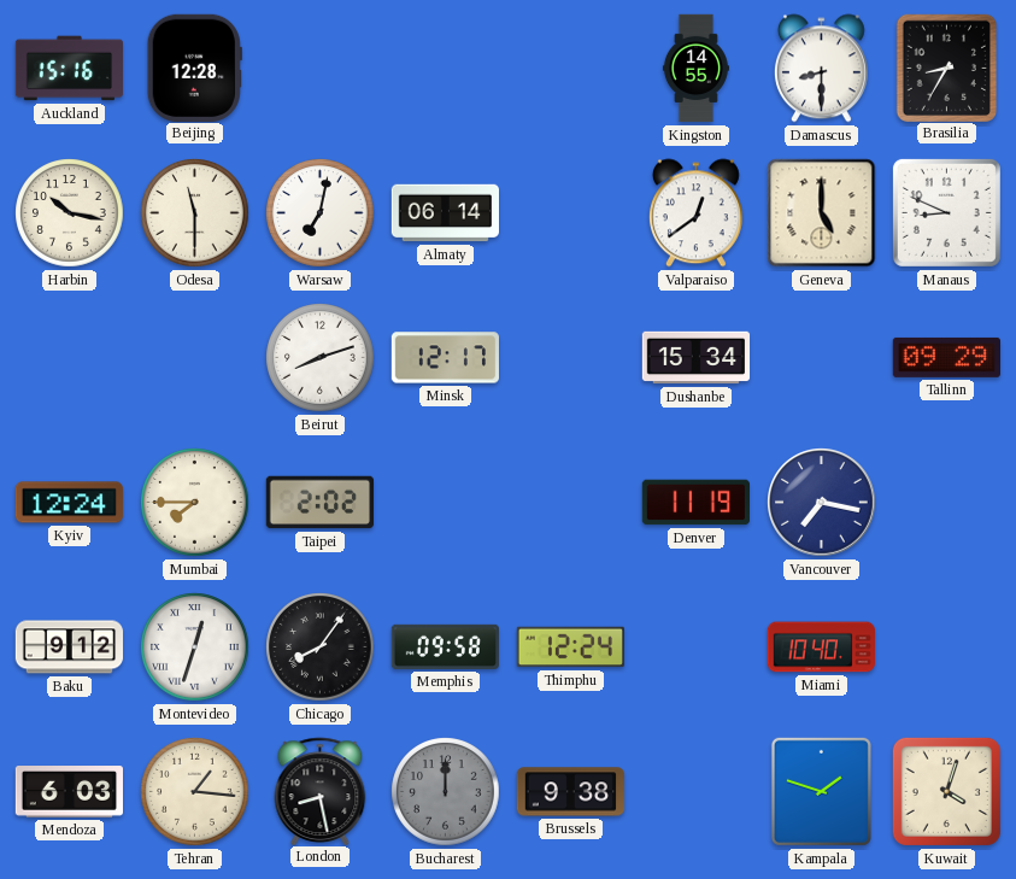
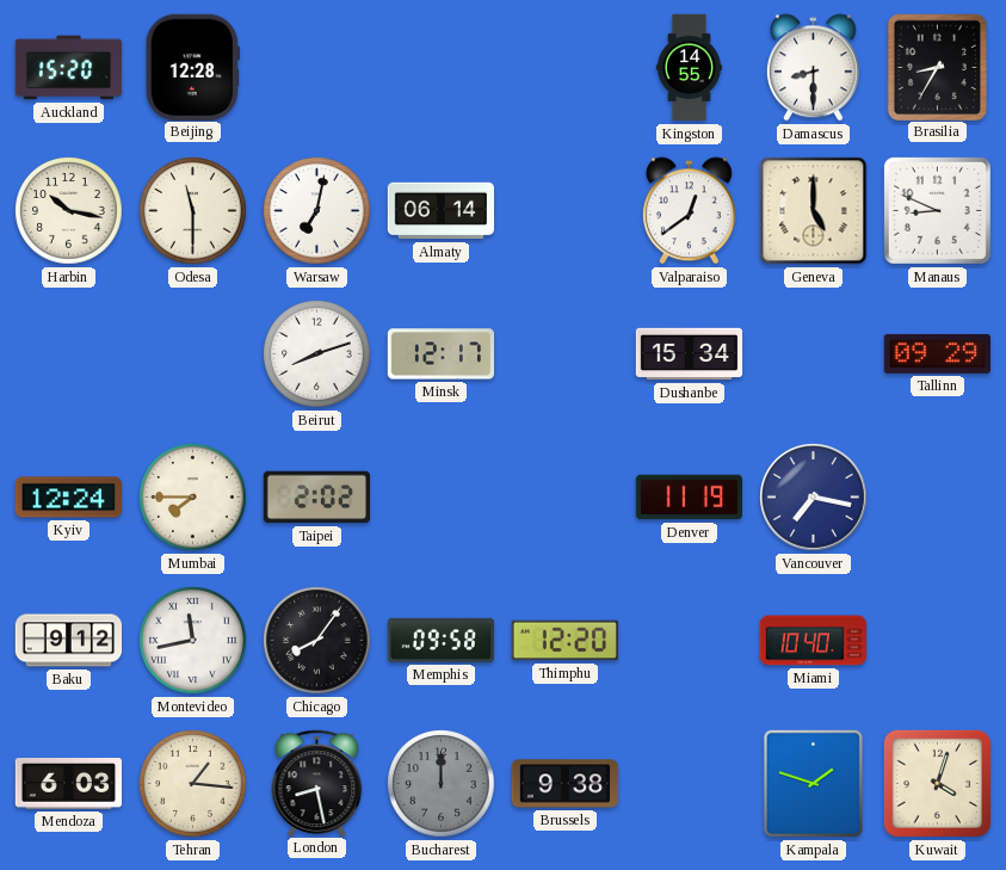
Auckland: 15:16 -> 15:20
Montevideo: 12:33 -> 11:43
Thimphu: 12:24 -> 12:20
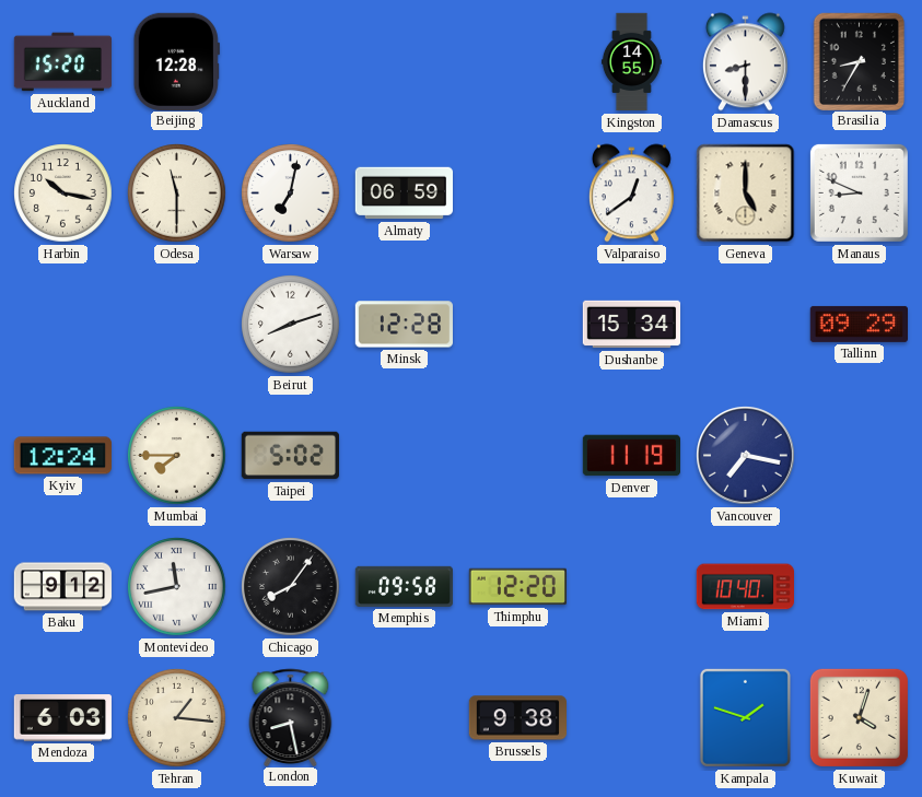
Almaty: 06:14 -> 06:59
Minsk: 12:17 -> 12:28
Taipei: 2:02 -> 5:02
Bucharest: 12:00 -> none
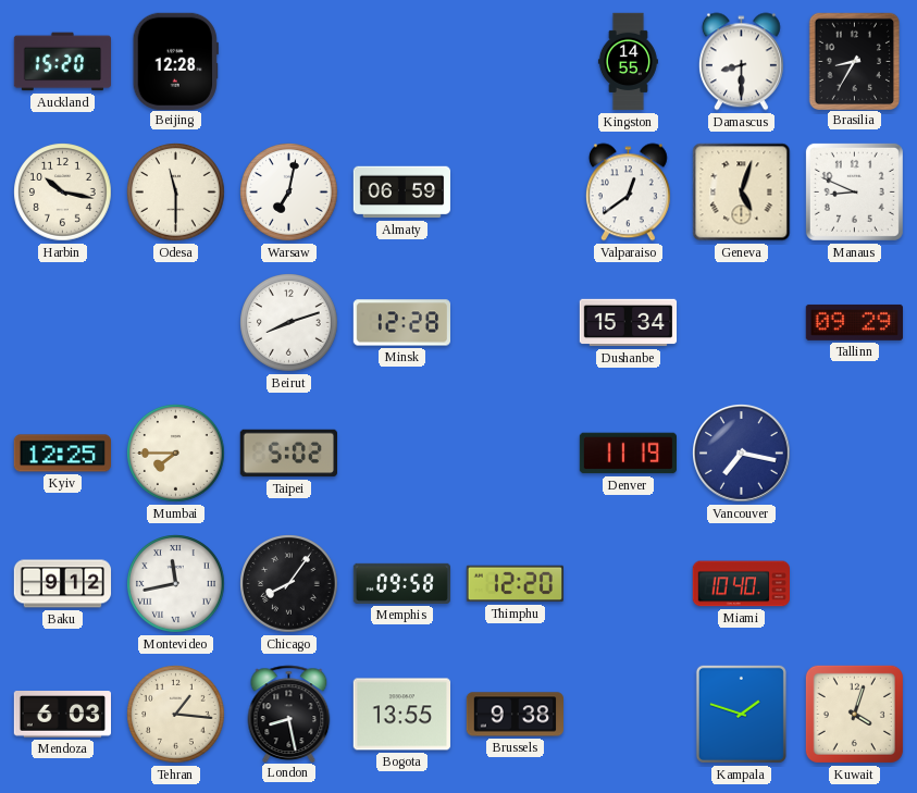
Geneva: 5:00 -> 5:03
Kyiv: 12:24 -> 12:25
Bogota: none -> 13:55
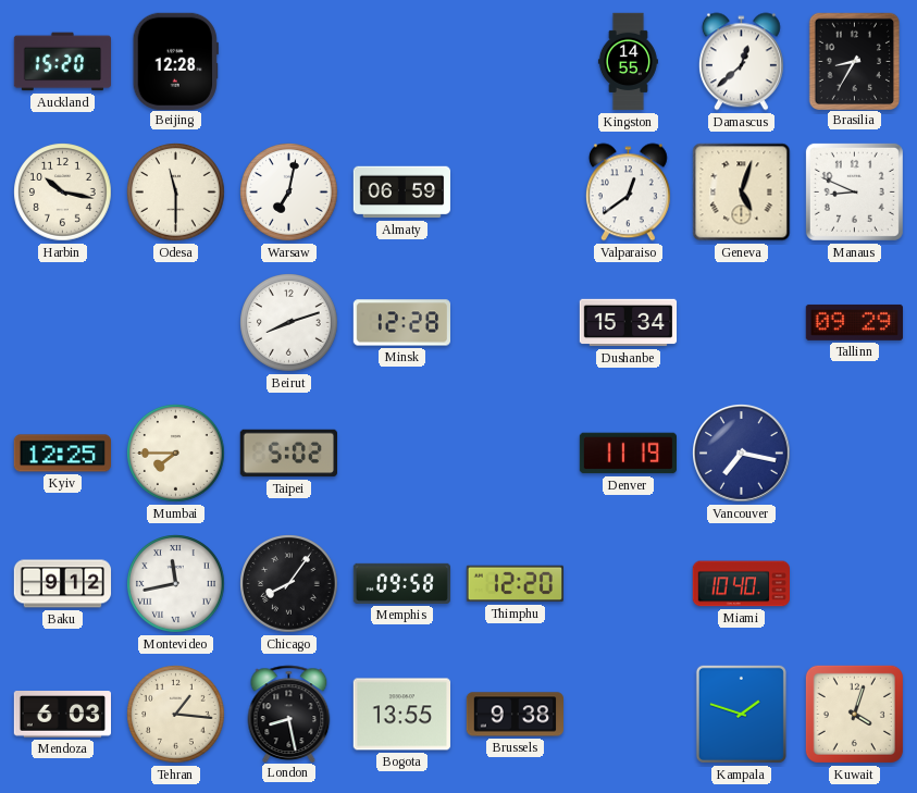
Damascus: 8:30 -> 12:38
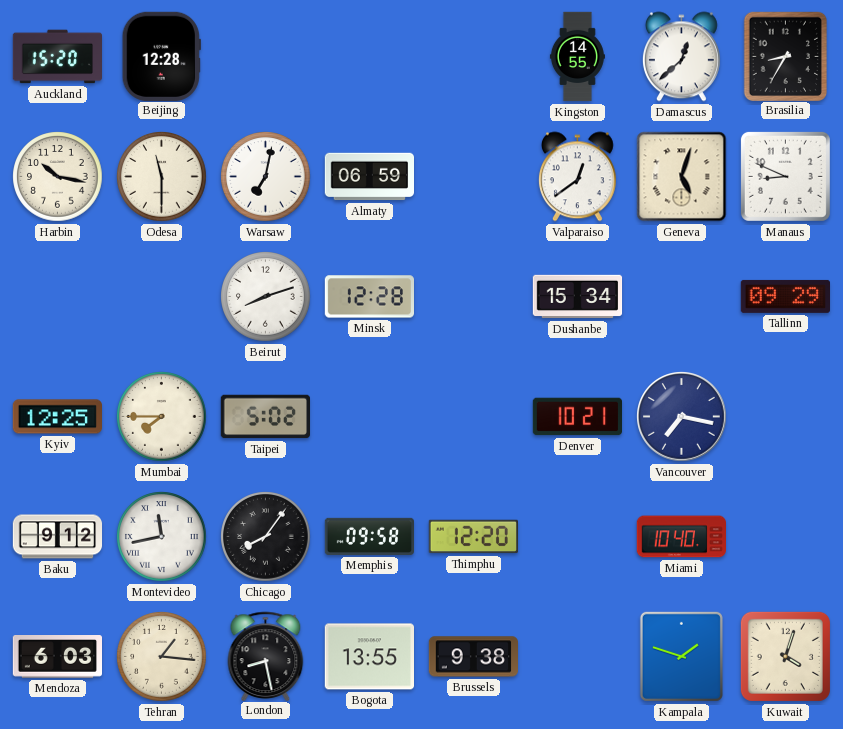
Denver: 11:19 -> 10:21
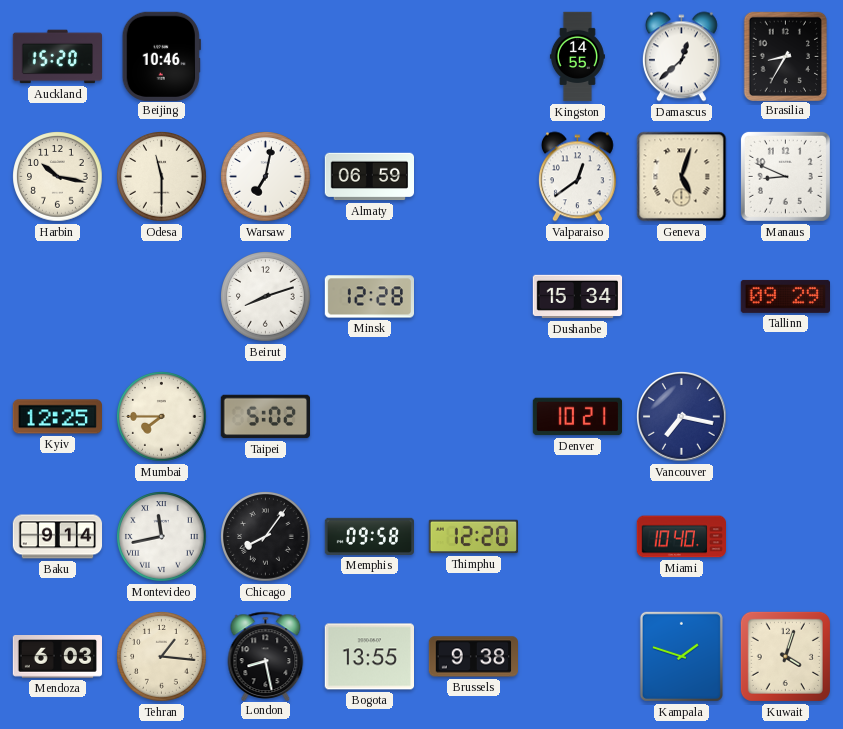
Beijing: 12:28 -> 10:46
Baku: 9:12 -> 9:14
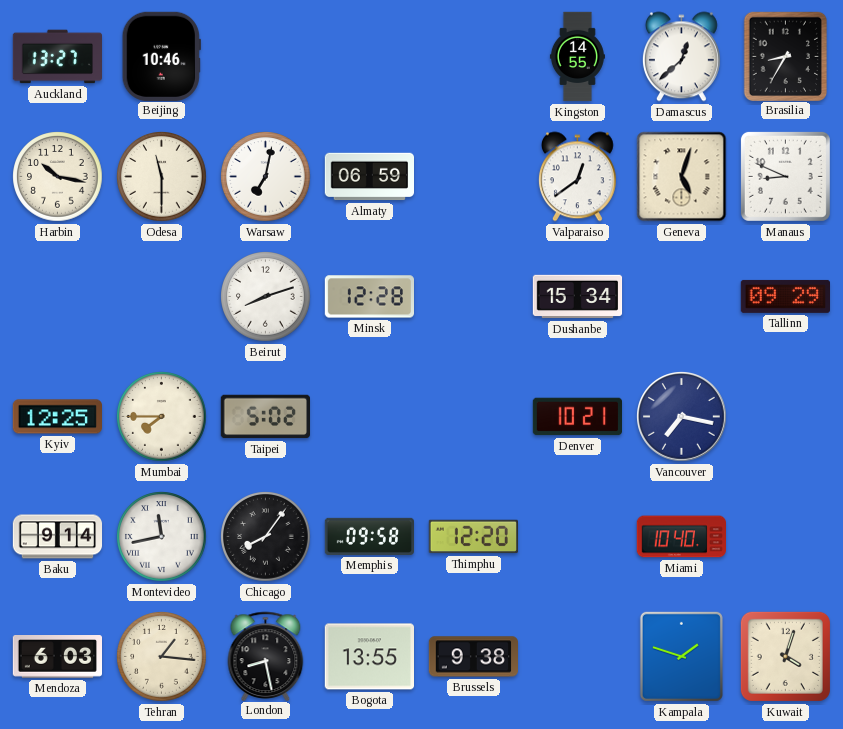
Auckland: 15:20 -> 13:27
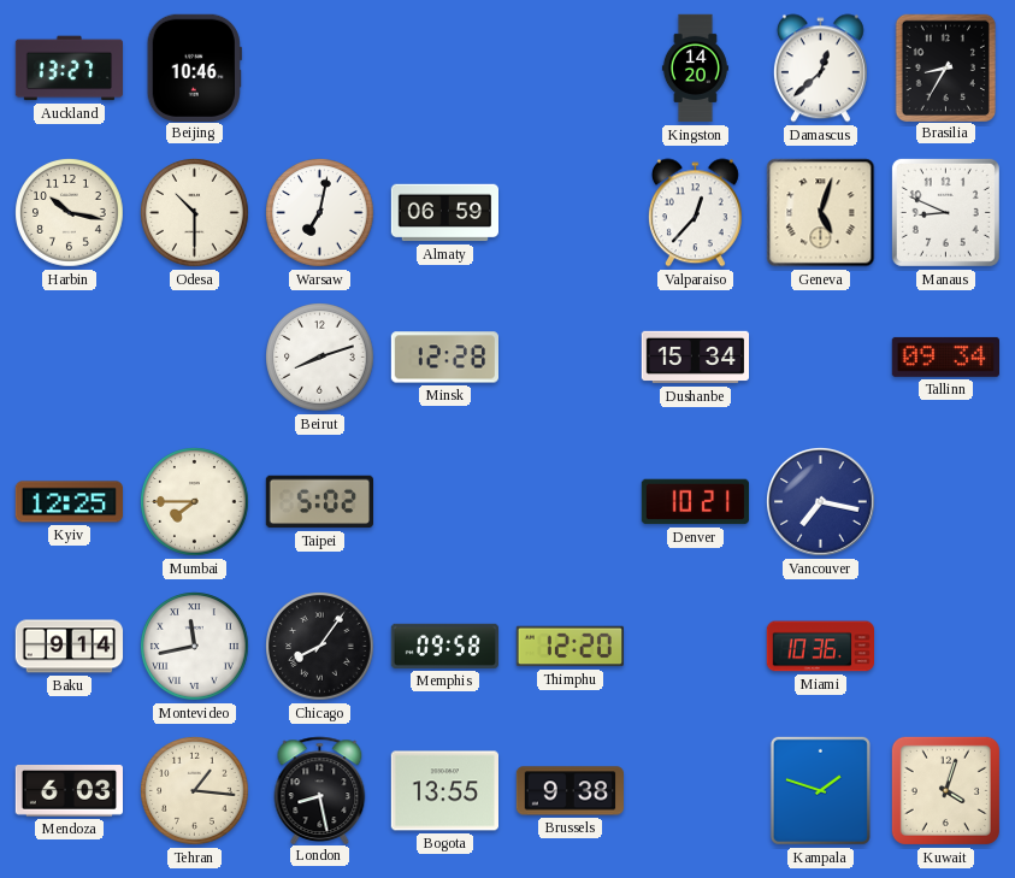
Kingston: 14:55 -> 14:20
Odesa: 11:30 -> 10:30
Valparaiso: 12:39 -> 12:37
Tallinn: 09:29 -> 09:34
Miami: 10:40 -> 10:36
